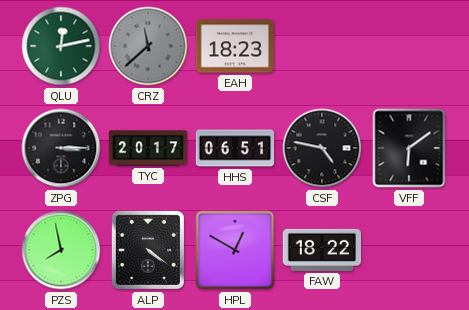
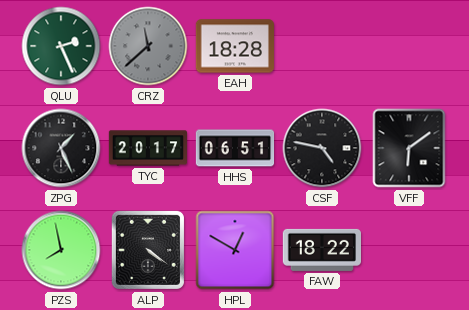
QLU: 12:13 -> 2:26
EAH: 18:23 -> 18:28
ZPG: 3:15 -> 1:26
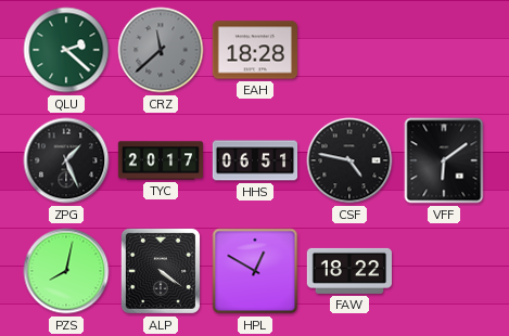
QLU: 2:26 -> 2:22
PZS: 7:58 -> 8:02
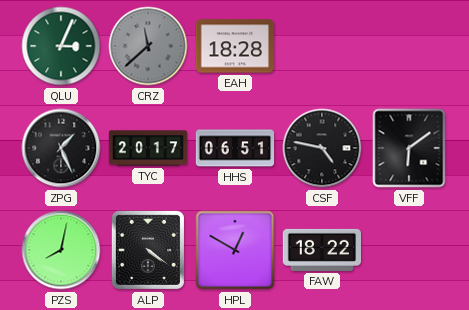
QLU: 2:22 -> 3:04
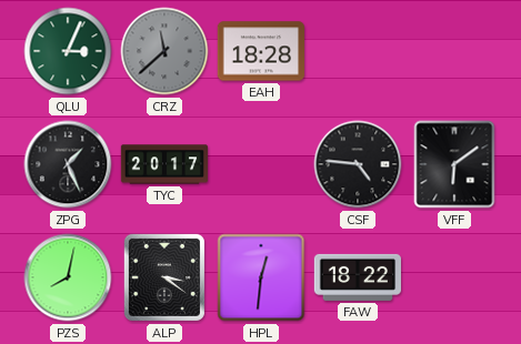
HHS: 06:51 -> none
CSF: 4:47 -> 4:46
ALP: 4:21 -> 3:21
HPL: 12:50 -> 12:31
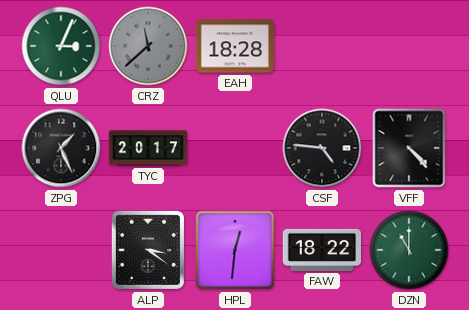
VFF: 6:09 -> 4:23
PZS: 8:02 -> none
DZN: none -> 11:00
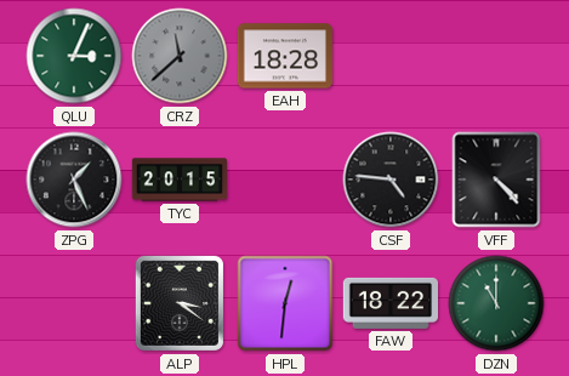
TYC: 20:17 -> 20:15
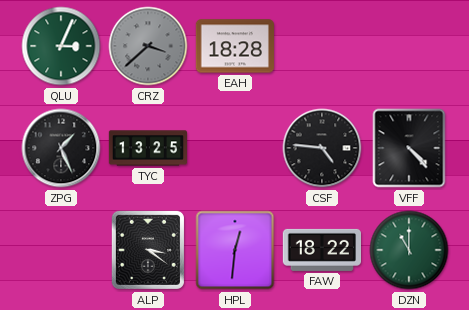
CRZ: 11:38 -> 3:38
TYC: 20:15 -> 13:25
